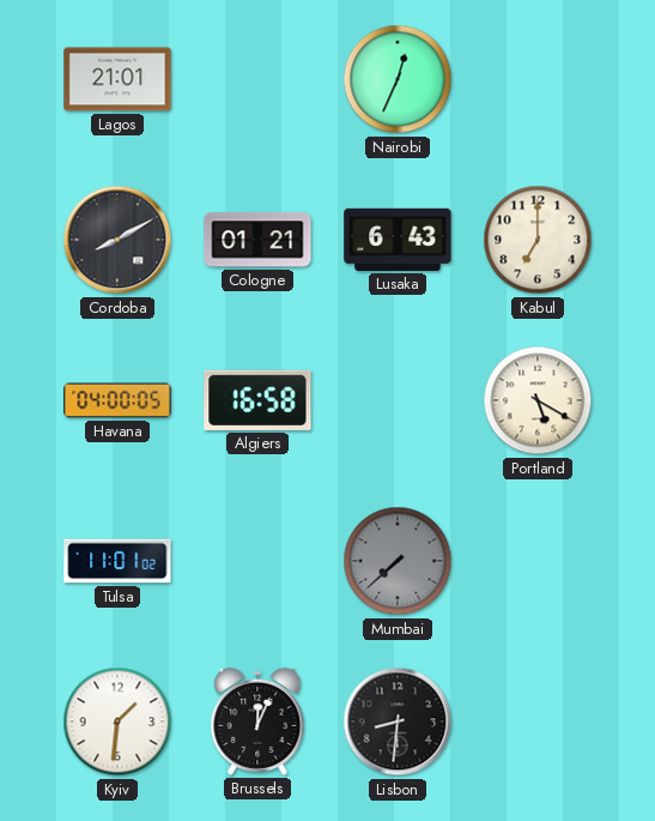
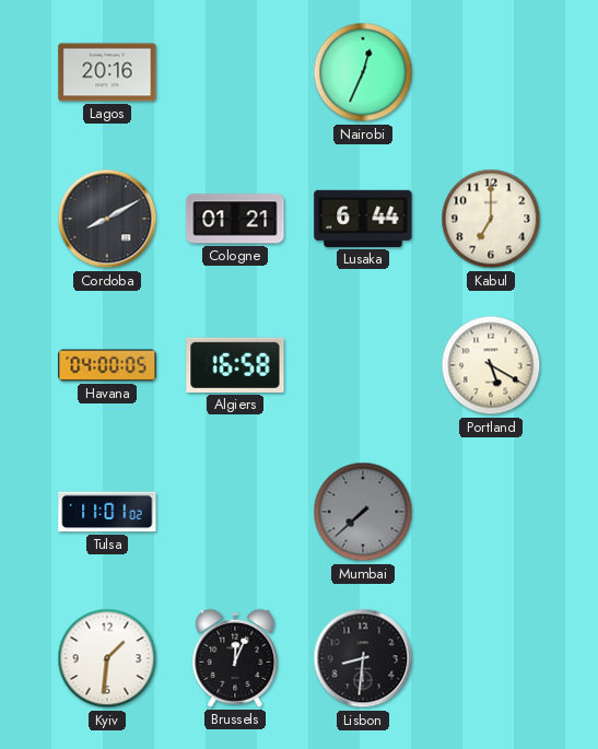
Lagos: 21:01 -> 20:16
Lusaka: 6:43 -> 6:44
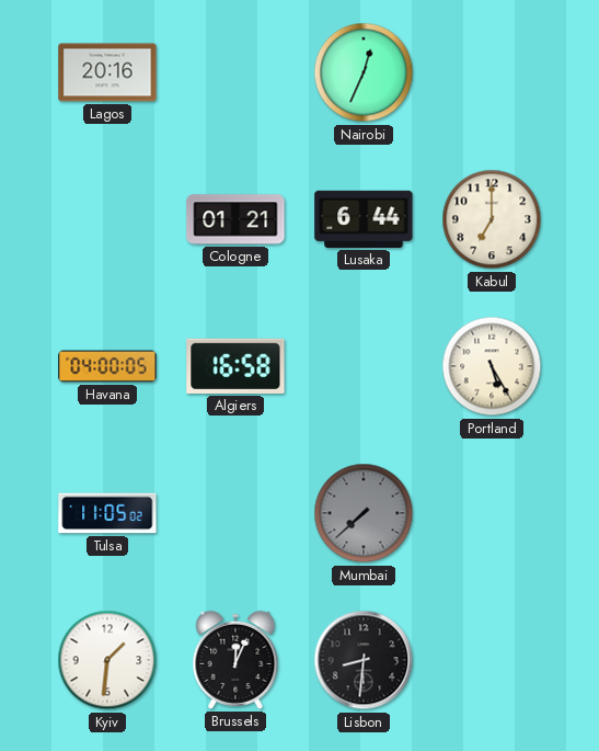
Cordoba: 8:10 -> none
Portland: 5:20 -> 5:25
Tulsa: 11:01 -> 11:05
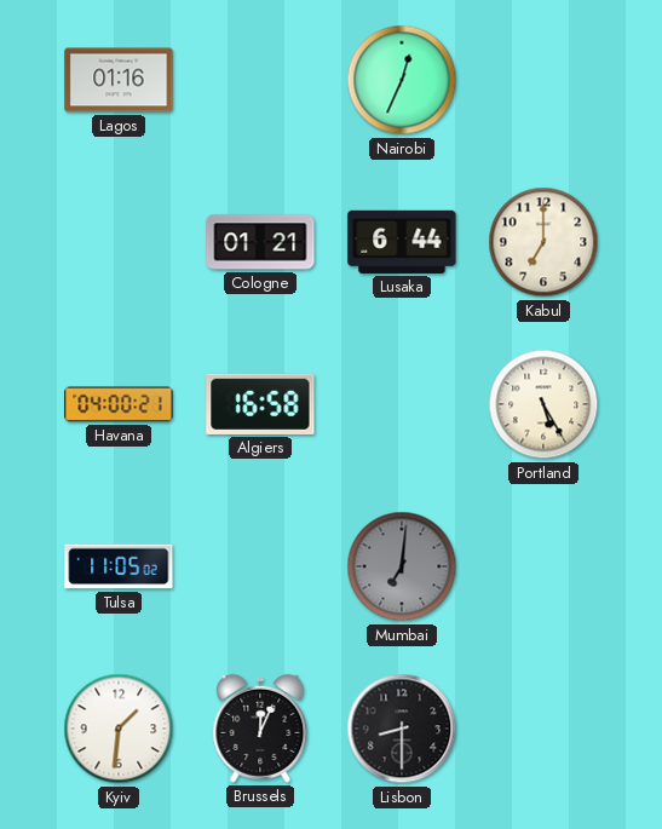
Lagos: 20:16 -> 01:16
Havana: 04:00:05 -> 04:00:21
Mumbai: 7:38 -> 7:01
Lisbon: 8:31 -> 8:30
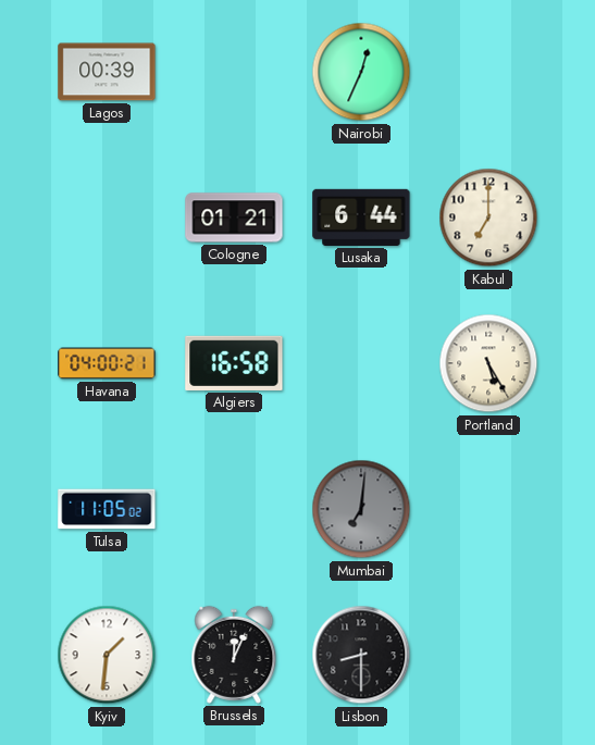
Lagos: 01:16 -> 00:39
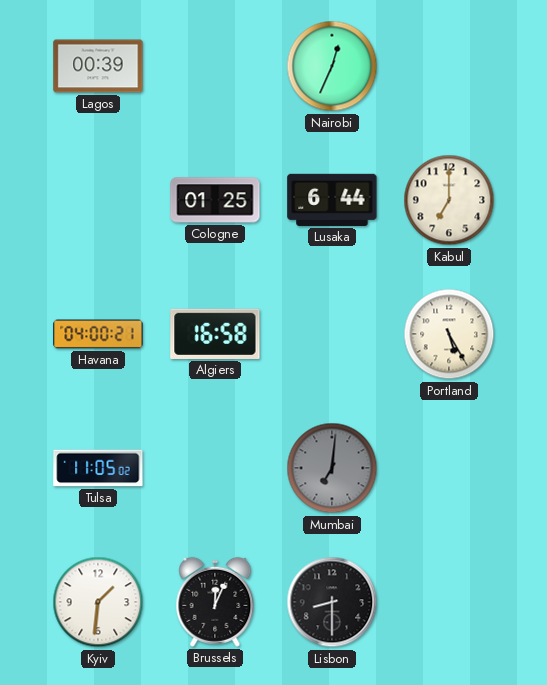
Cologne: 01:21 -> 01:25
